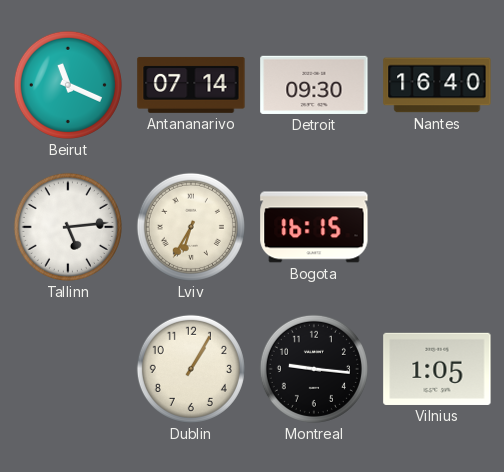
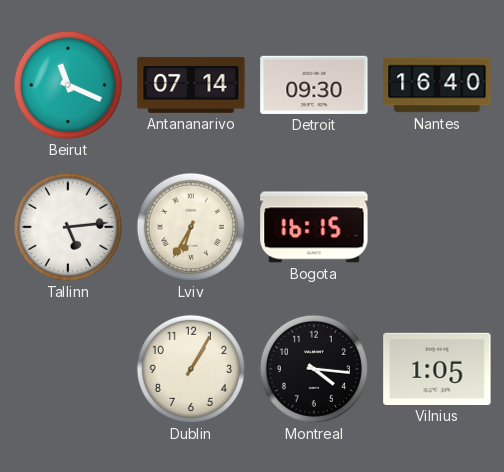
Montreal: 9:16 -> 4:16
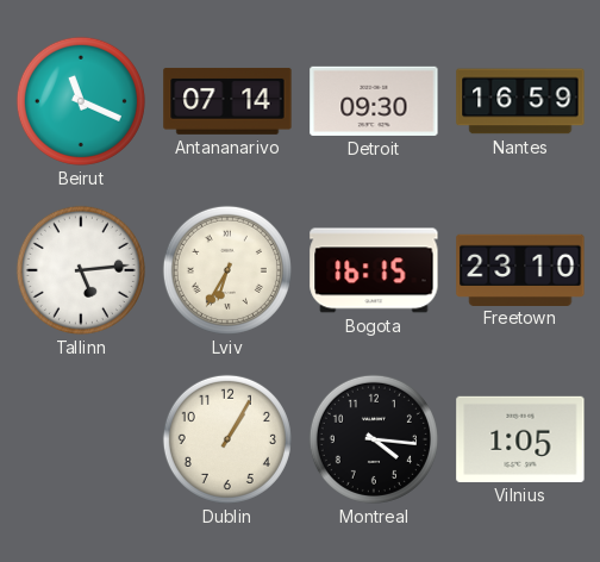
Nantes: 16:40 -> 16:59
Freetown: none -> 23:10
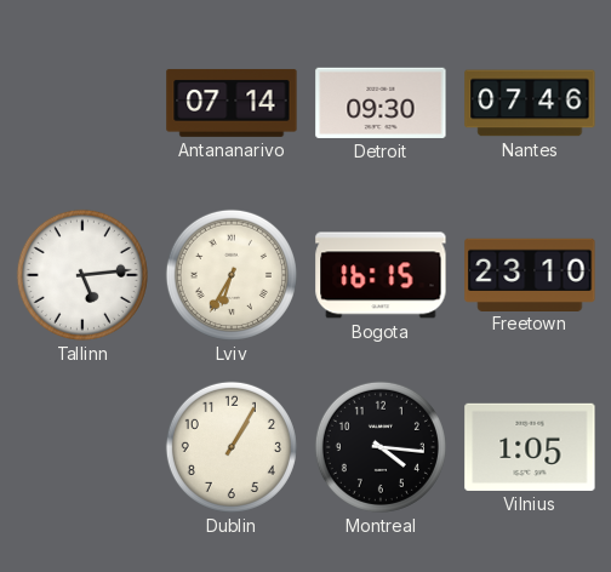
Beirut: 11:19 -> none
Nantes: 16:59 -> 07:46
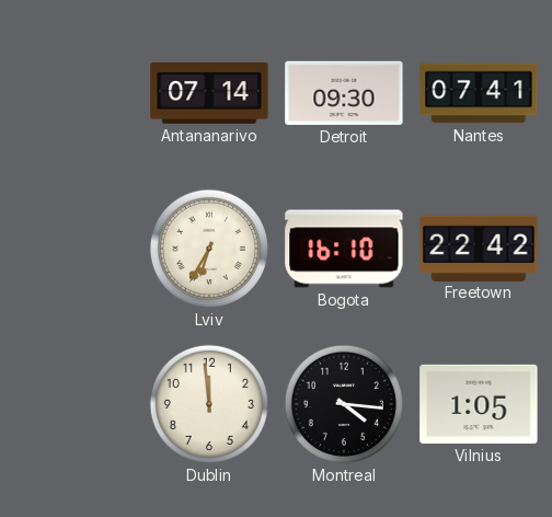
Nantes: 07:46 -> 07:41
Tallinn: 5:14 -> none
Bogota: 16:15 -> 16:10
Freetown: 23:10 -> 22:42
Dublin: 1:05 -> 11:59
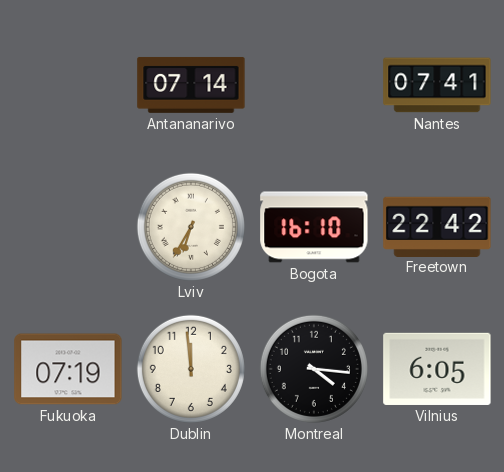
Detroit: 09:30 -> none
Fukuoka: none -> 07:19
Vilnius: 1:05 -> 6:05
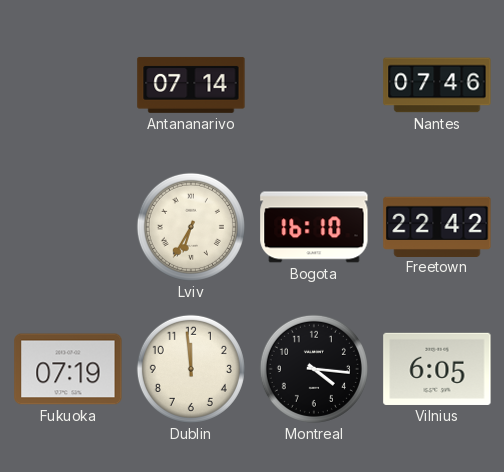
Nantes: 07:41 -> 07:46
